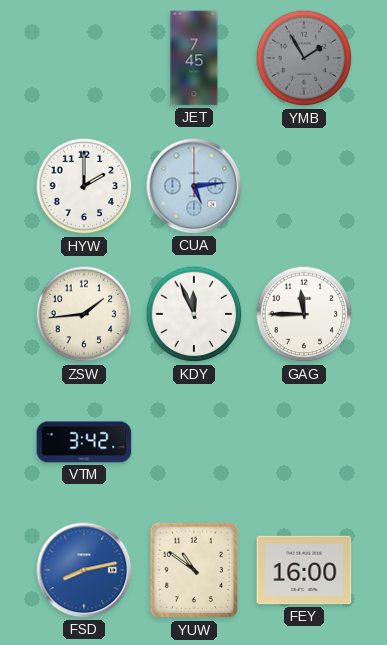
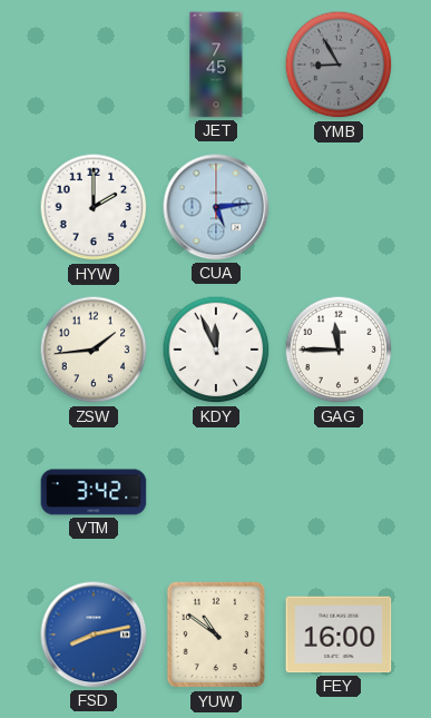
YMB: 1:55 -> 8:55
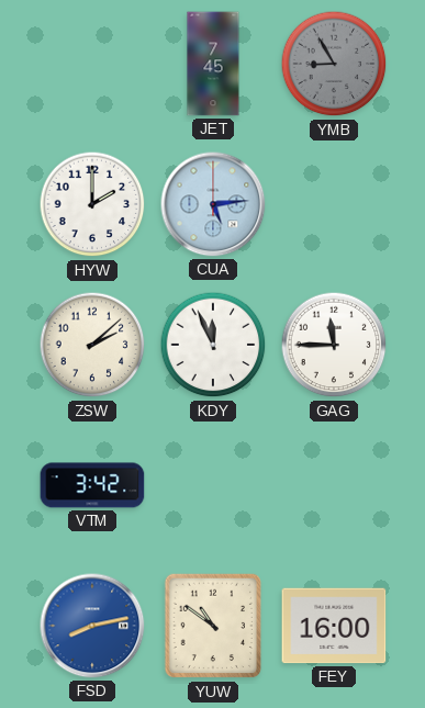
ZSW: 1:44 -> 2:08
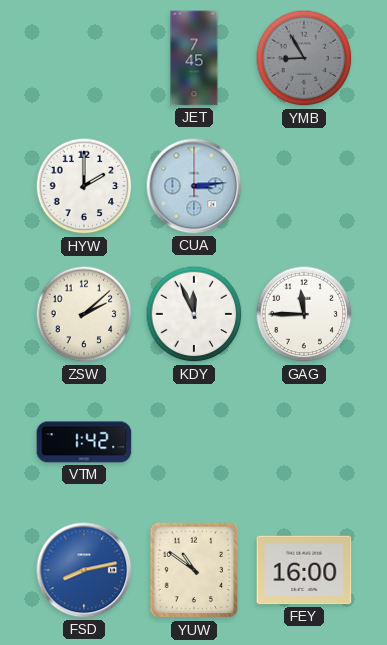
CUA: 5:14 -> 3:14
VTM: 3:42 -> 1:42
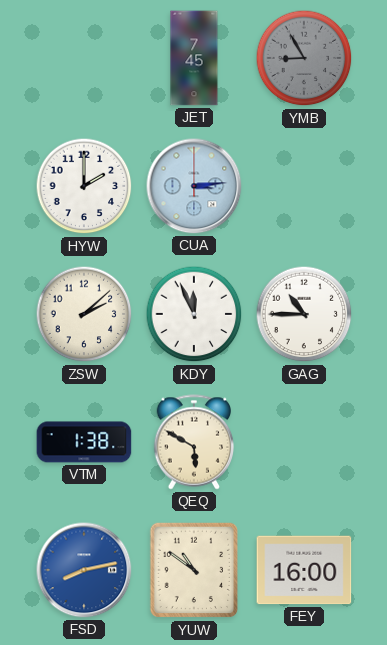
GAG: 11:45 -> 10:45
VTM: 1:42 -> 1:38
QEQ: none -> 5:50
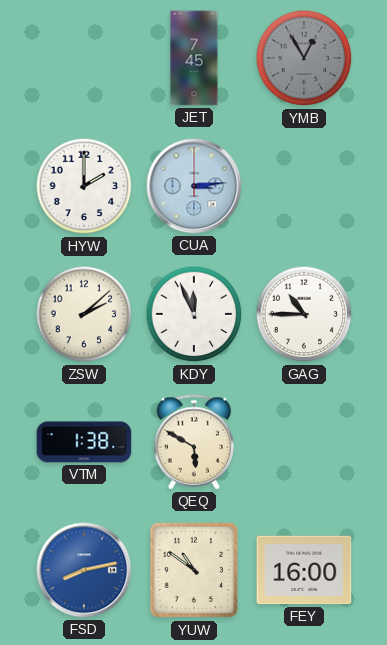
YMB: 8:55 -> 12:55
